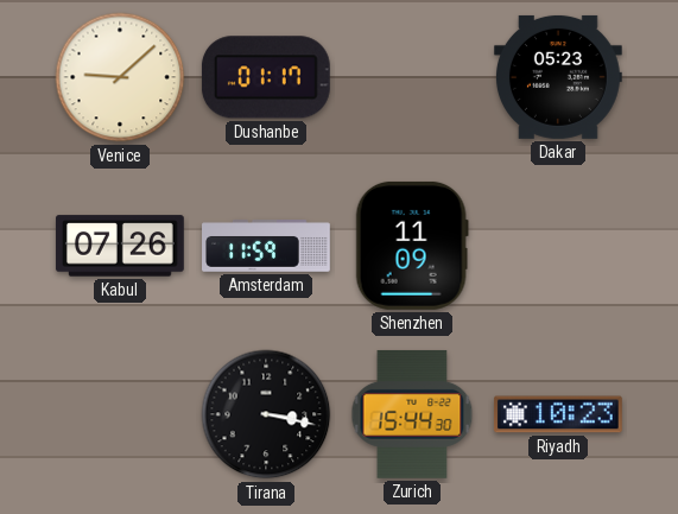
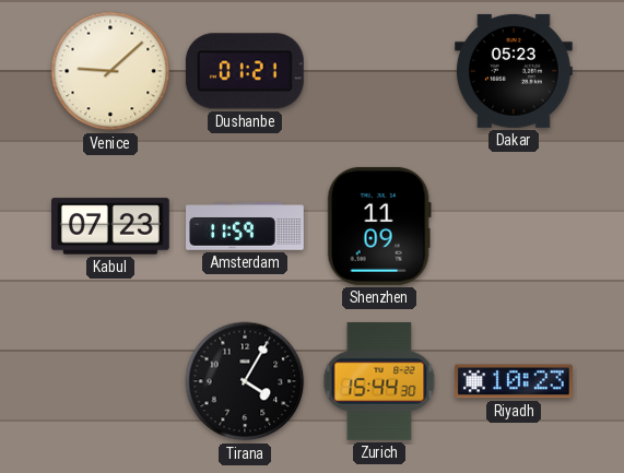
Dushanbe: 01:17 -> 01:21
Kabul: 07:26 -> 07:23
Tirana: 3:17 -> 4:05
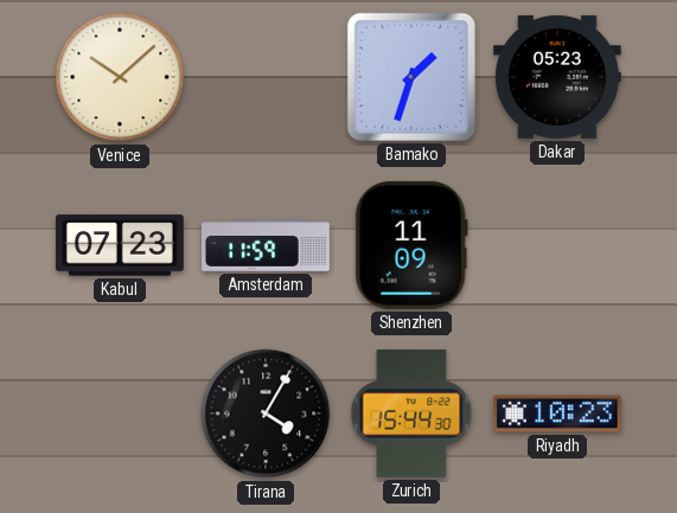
Venice: 9:08 -> 10:08
Dushanbe: 01:21 -> none
Bamako: none -> 1:33
